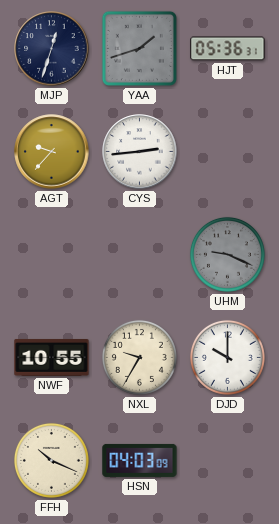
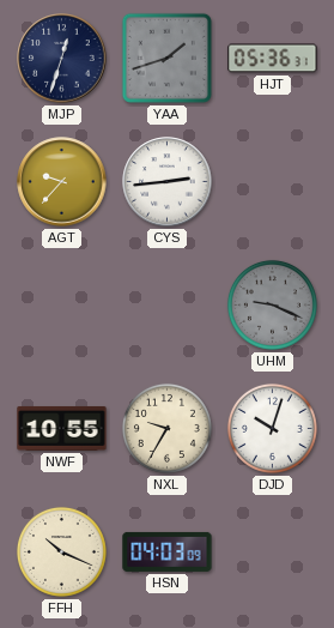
DJD: 10:00 -> 10:03
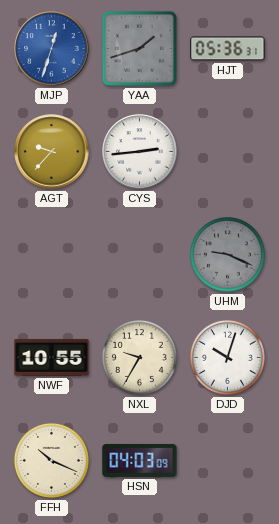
MJP dial: navy -> blue
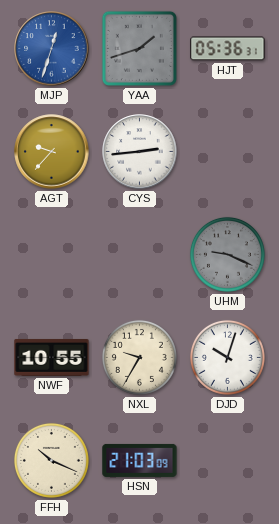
HSN: 04:03 -> 21:03
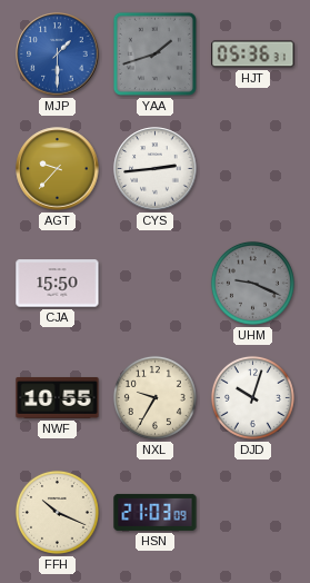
MJP: 12:33 -> 1:30
CJA: none -> 15:50
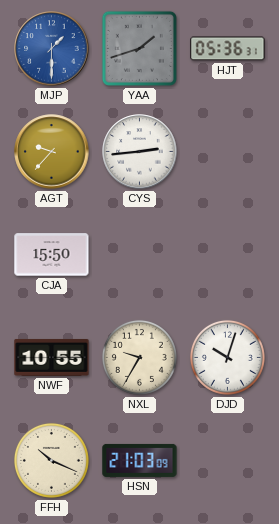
UHM: 9:19 -> none
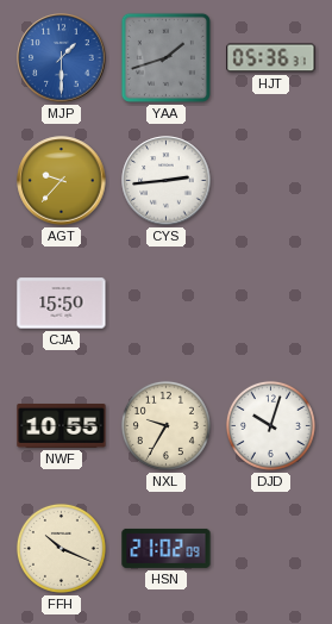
HSN: 21:03 -> 21:02
